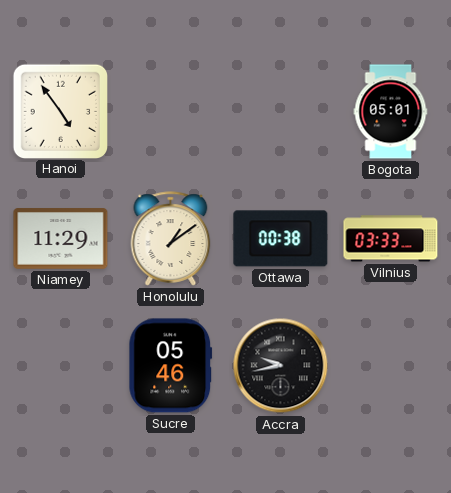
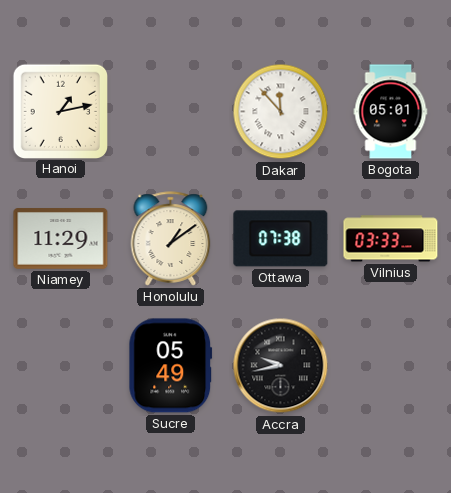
Hanoi: 4:54 -> 1:13
Dakar: none -> 11:53
Ottawa: 00:38 -> 07:38
Sucre: 05:46 -> 05:49
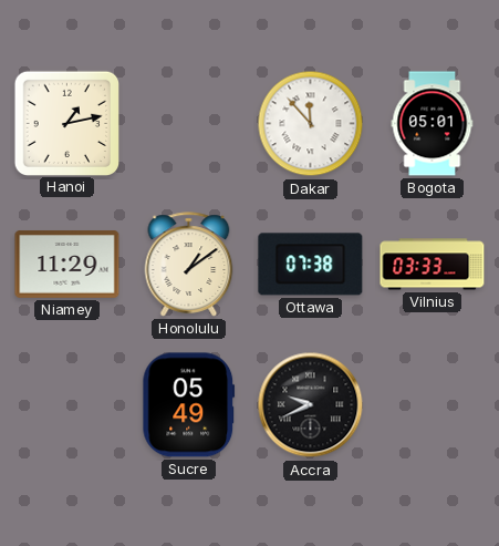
Accra: 9:43 -> 9:41
